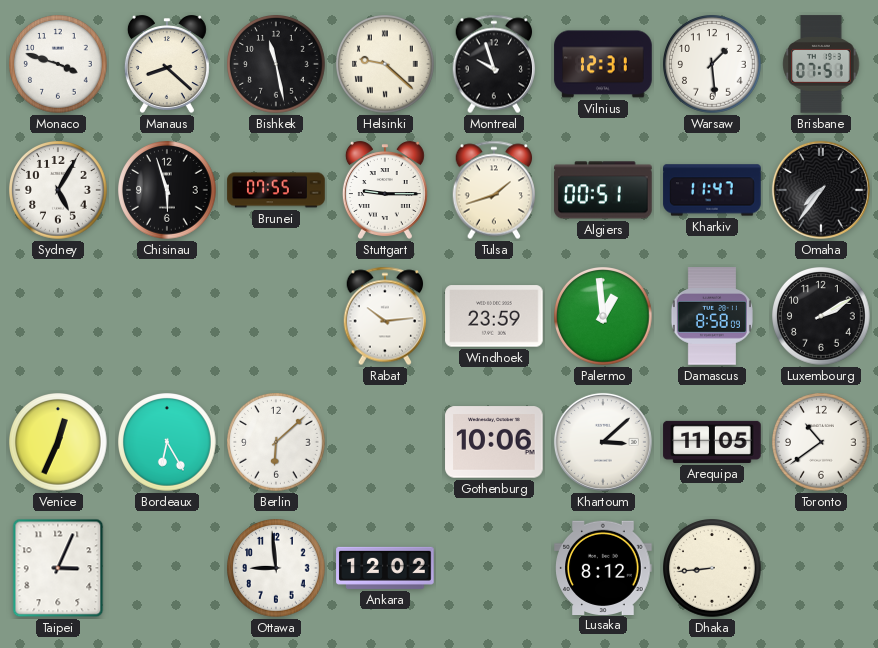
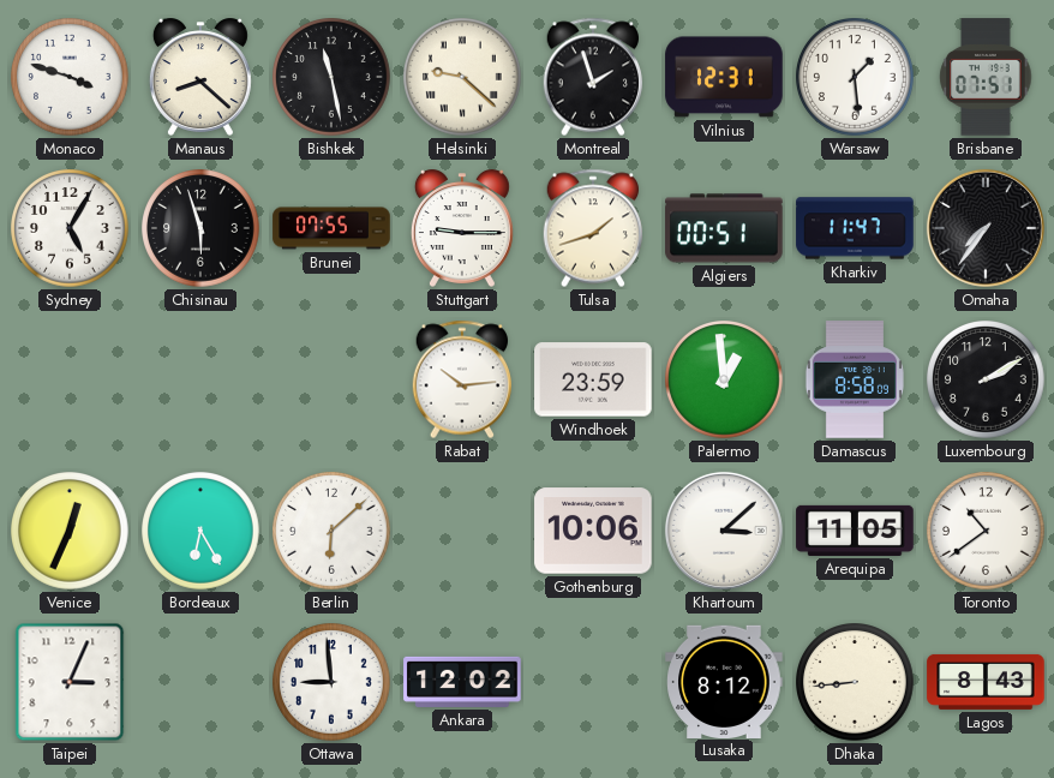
Montreal: 9:57 -> 1:57
Lagos: none -> 8:43
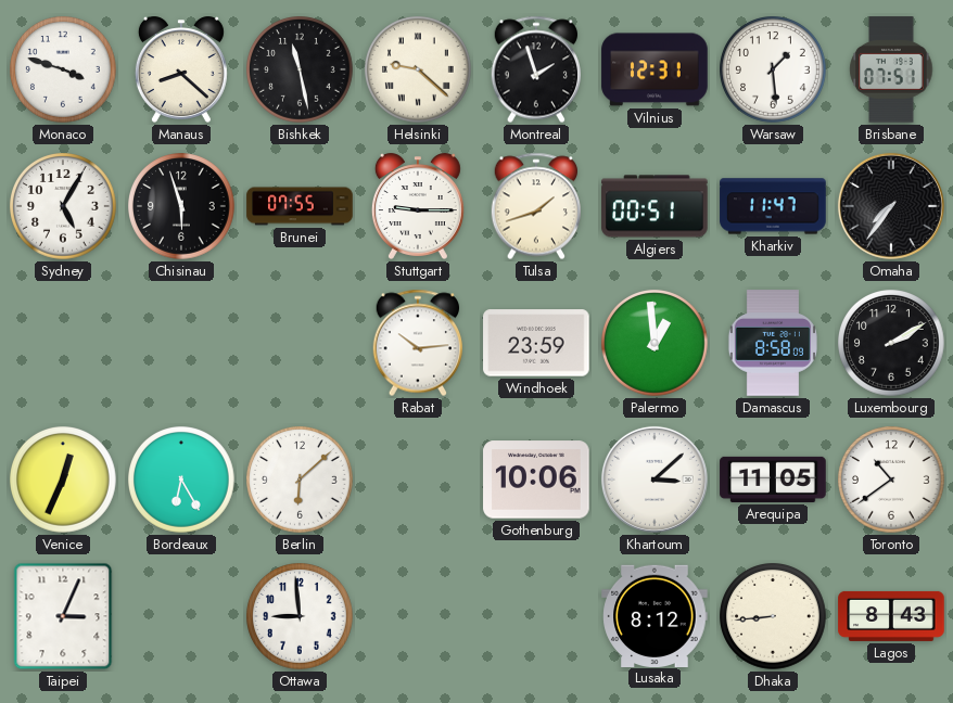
Ankara: 12:02 -> none
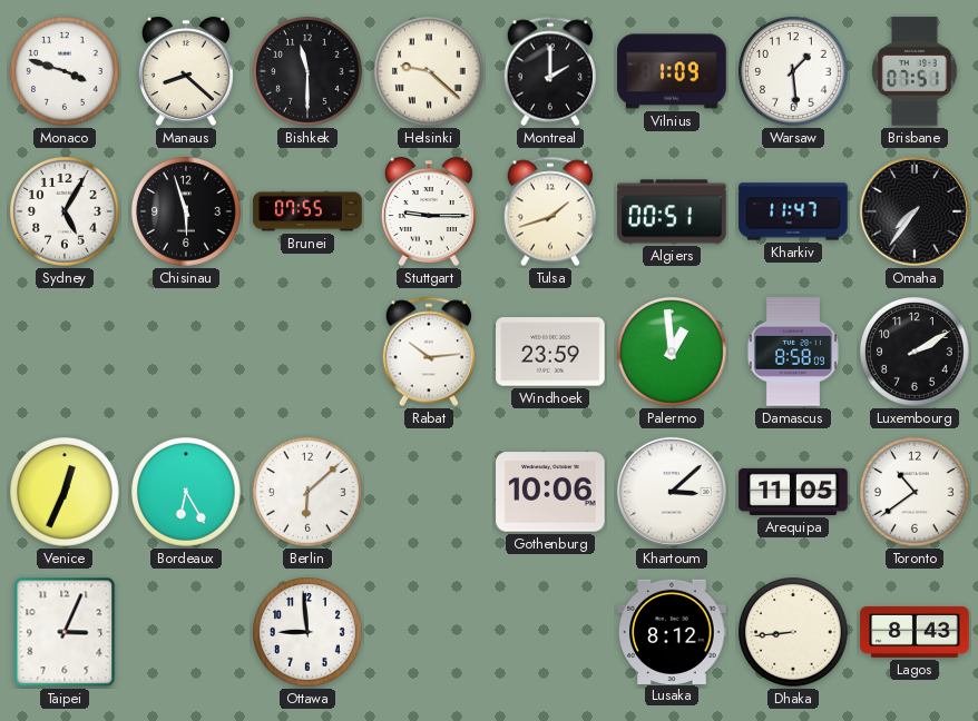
Bishkek: 11:28 -> 11:30
Montreal: 1:57 -> 2:00
Vilnius: 12:31 -> 1:09
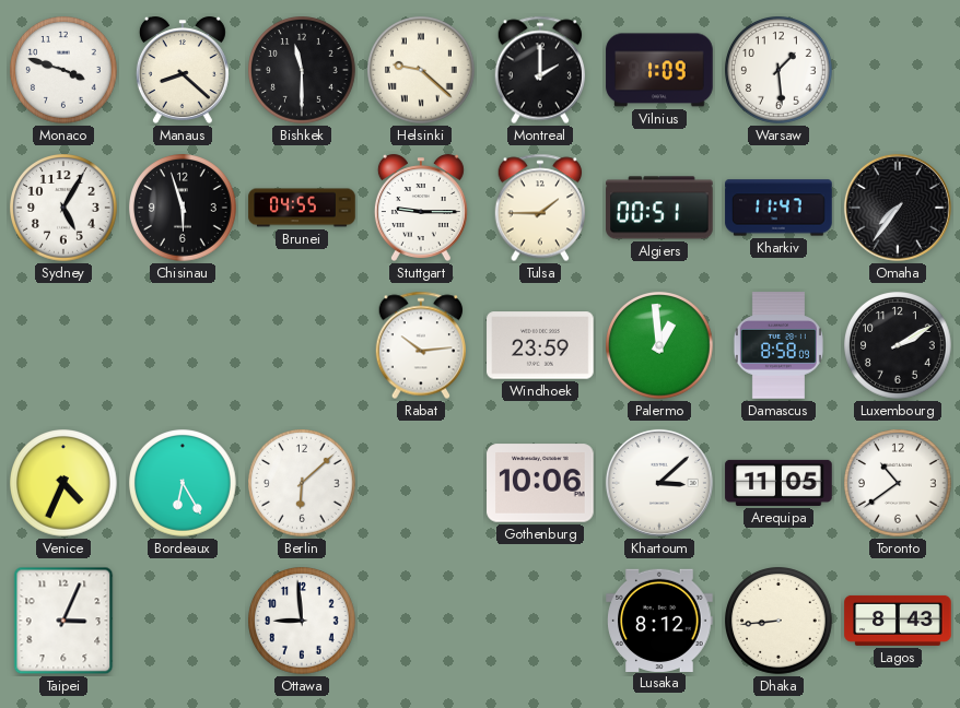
Brisbane: 07:51 -> none
Brunei: 07:55 -> 04:55
Tulsa: 1:42 -> 1:45
Venice: 12:34 -> 4:34
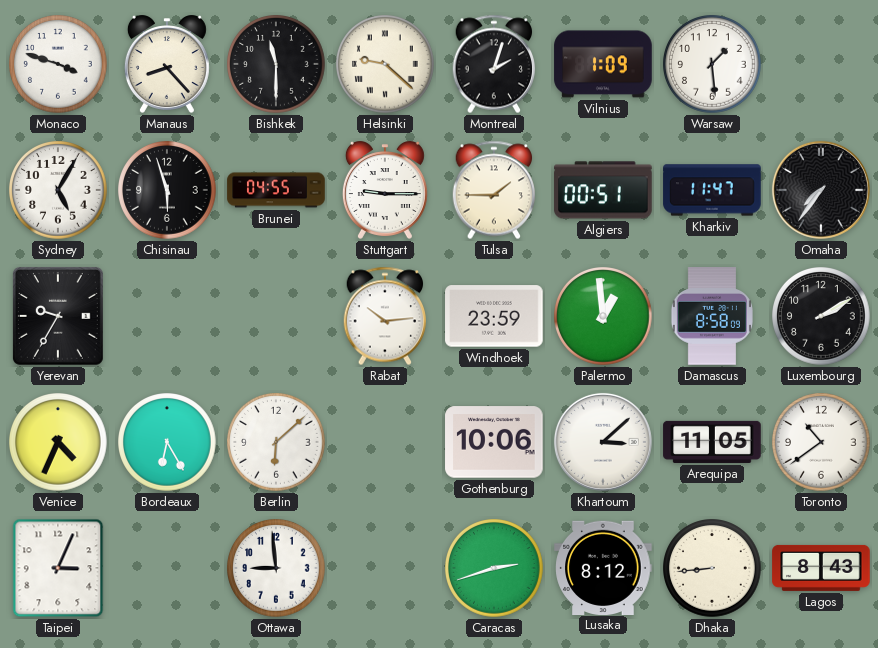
Manaus: 8:22 -> 8:23
Montreal: 2:00 -> 2:03
Yerevan: none -> 9:35
Caracas: none -> 2:42
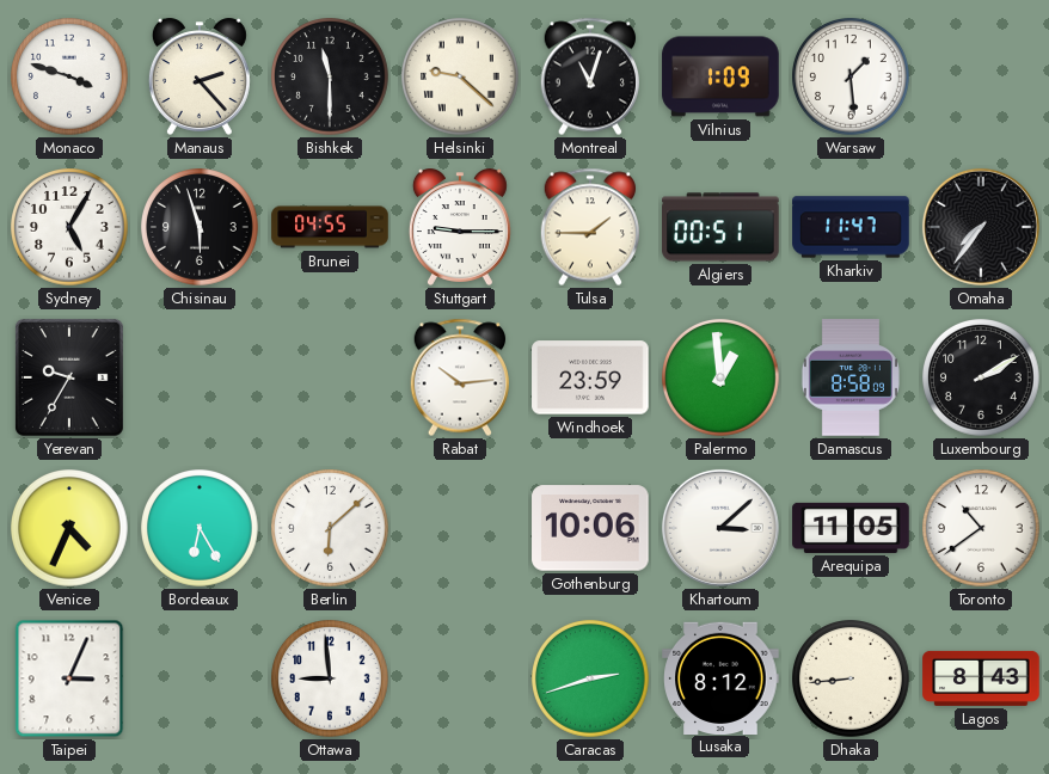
Manaus: 8:23 -> 2:23
Montreal: 2:03 -> 11:03
